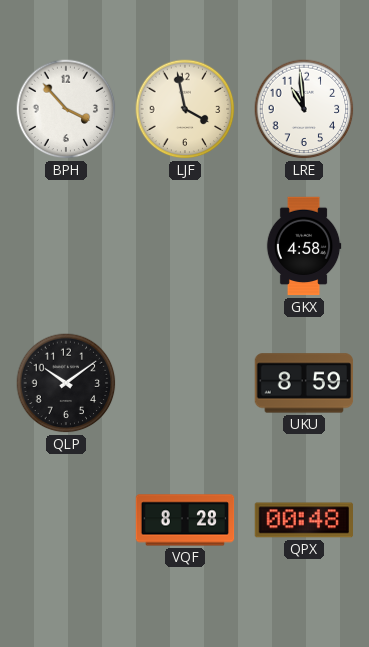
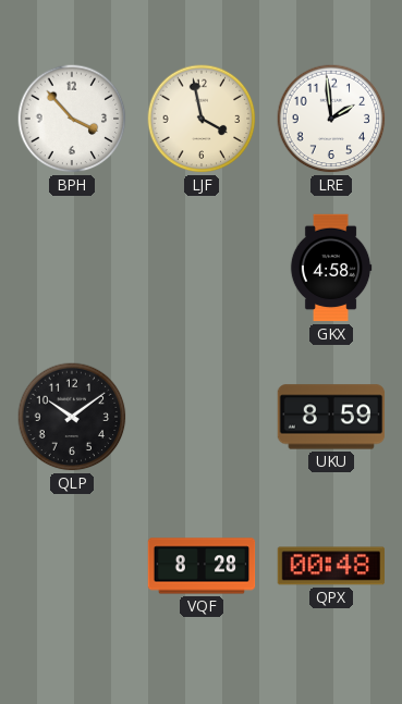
LRE: 10:59 -> 1:59
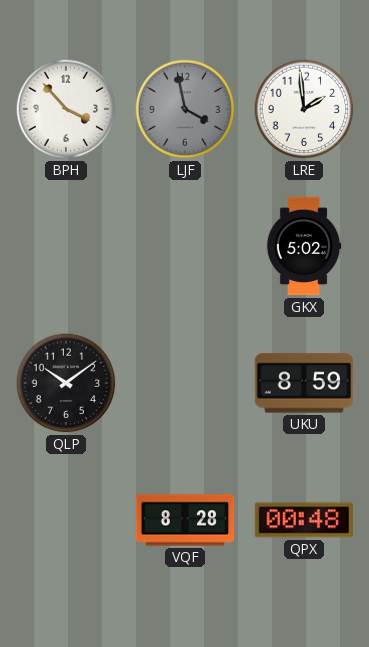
LJF dial: cream -> grey
GKX: 4:58 -> 5:02
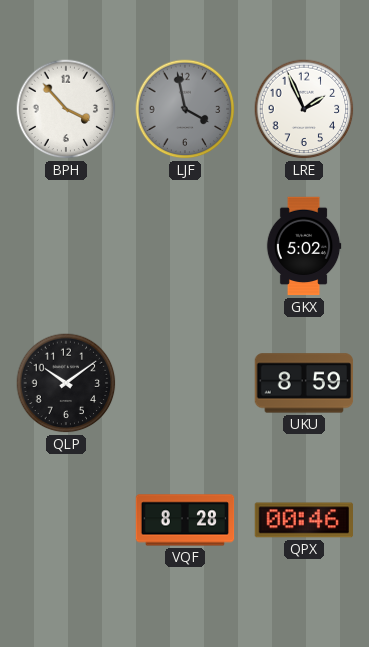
LRE: 1:59 -> 1:56
QPX: 00:48 -> 00:46
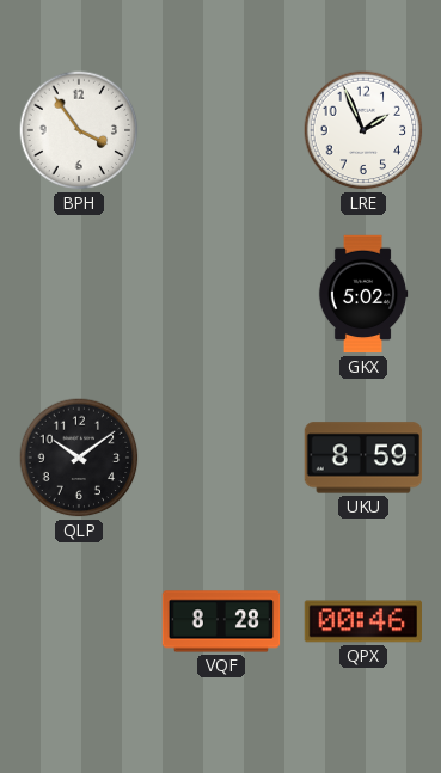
BPH: 3:53 -> 3:54
LJF: 3:58 -> none
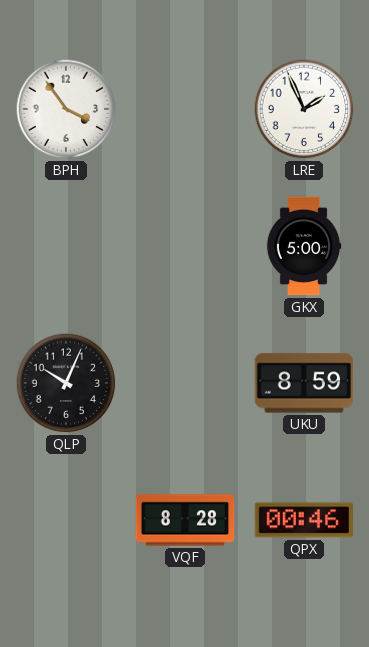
GKX: 5:02 -> 5:00
QLP: 10:09 -> 10:04
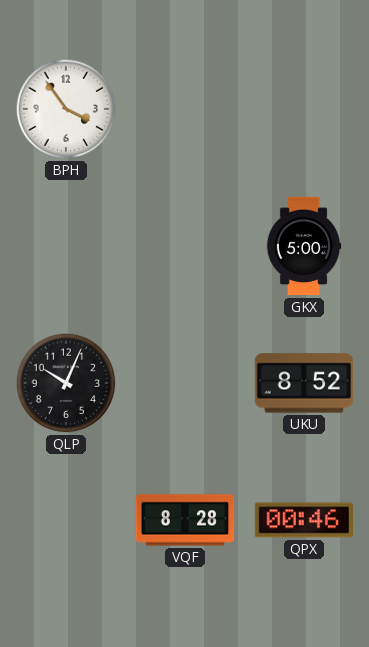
LRE: 1:56 -> none
UKU: 8:59 -> 8:52
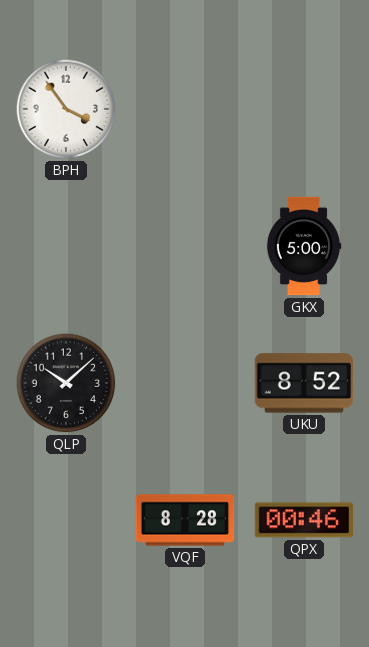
QLP: 10:04 -> 10:08
